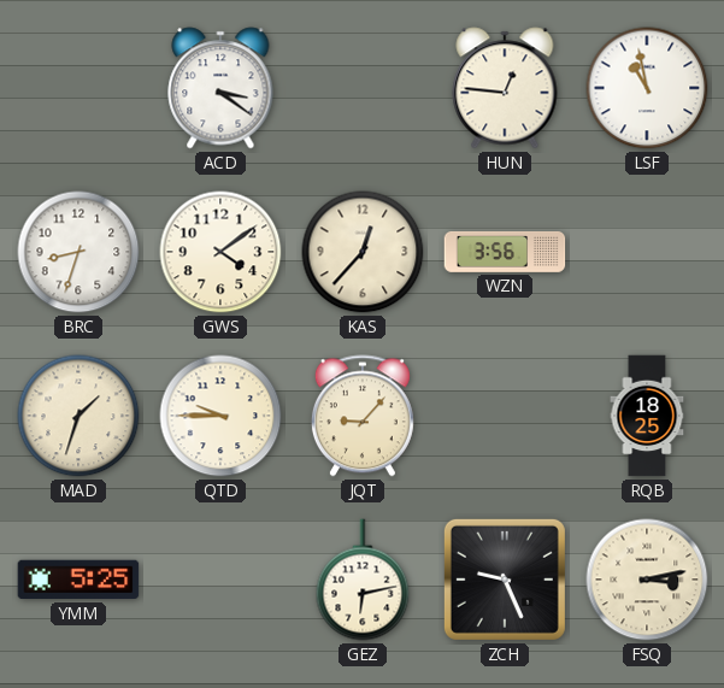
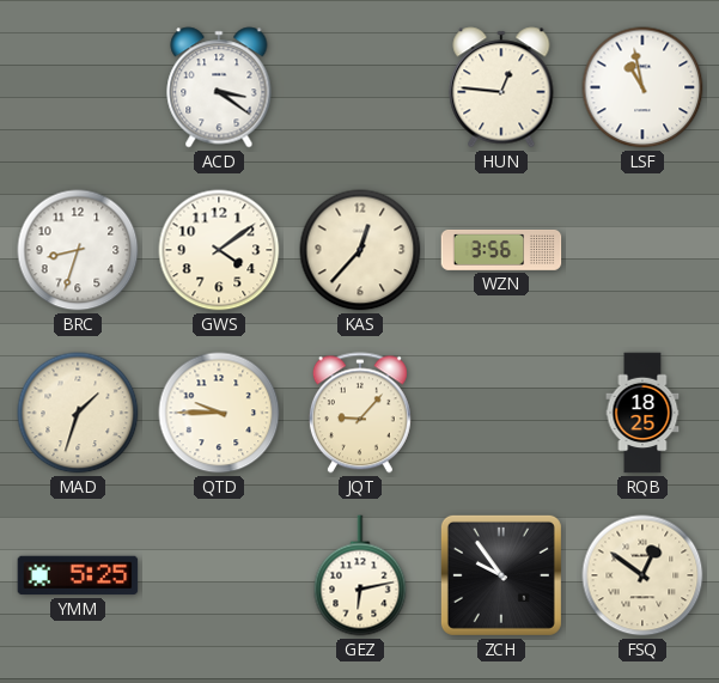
ZCH: 9:26 -> 9:54
FSQ: 3:13 -> 12:51
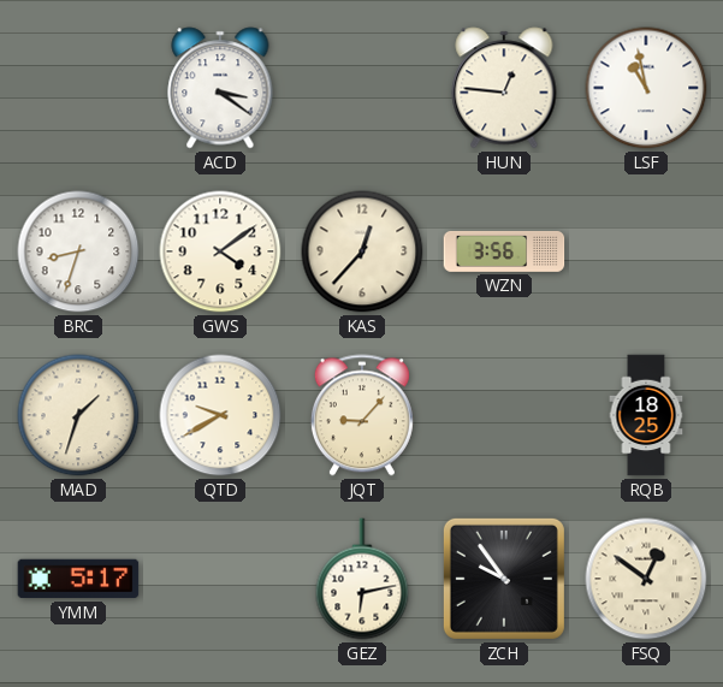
QTD: 9:45 -> 9:40
YMM: 5:25 -> 5:17
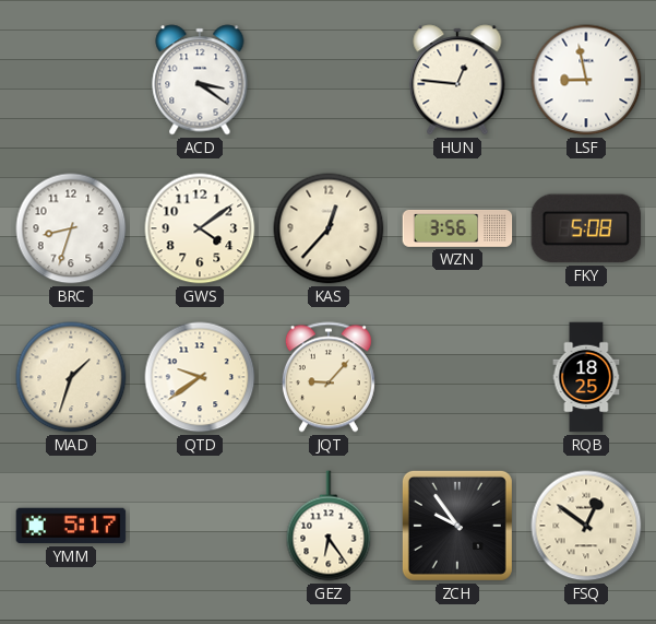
LSF: 10:58 -> 8:58
FKY: none -> 5:08
QTD: 9:40 -> 9:39
GEZ: 6:13 -> 6:24
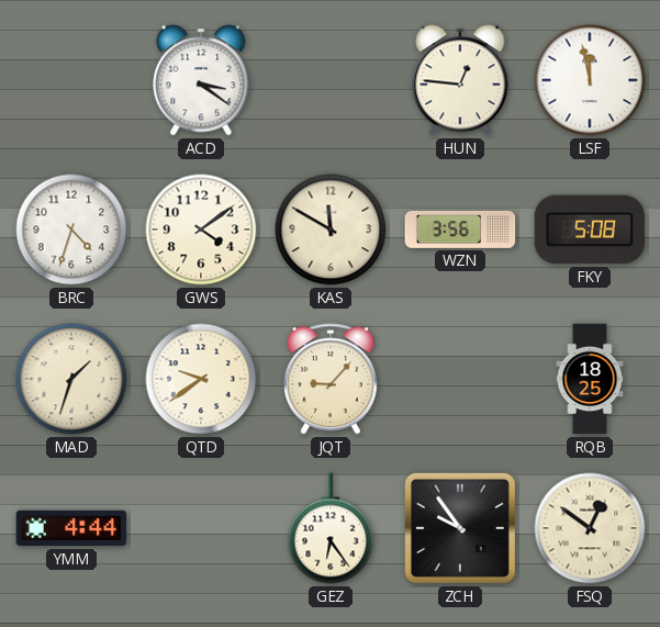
LSF: 8:58 -> 11:58
BRC: 8:33 -> 4:33
KAS: 12:37 -> 11:50
YMM: 5:17 -> 4:44
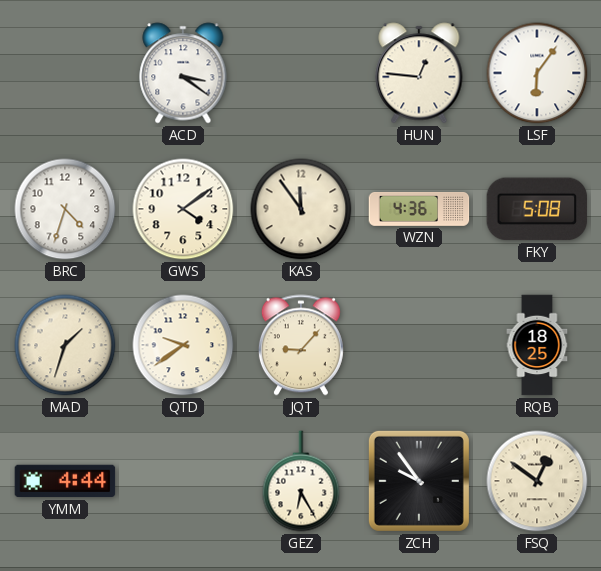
LSF: 11:58 -> 6:06
KAS: 11:50 -> 11:54
WZN: 3:56 -> 4:36
GEZ: 6:24 -> 6:25
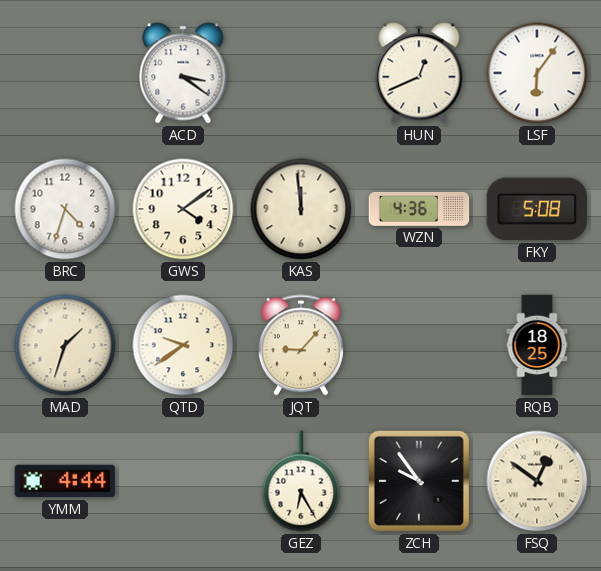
HUN: 12:46 -> 12:41
KAS: 11:54 -> 11:59
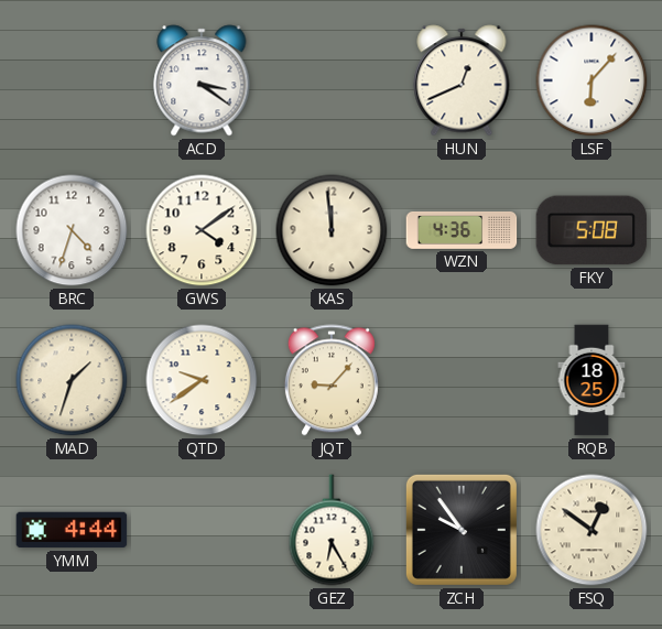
LSF: 6:06 -> 6:07
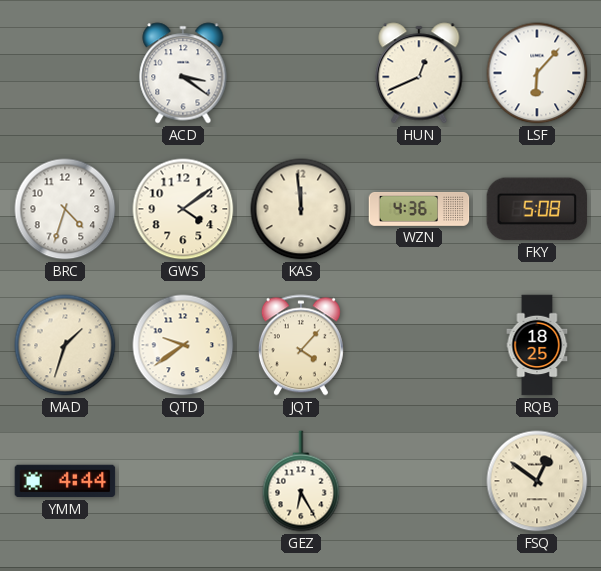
JQT: 9:07 -> 4:07
ZCH: 9:54 -> none
